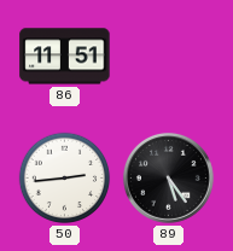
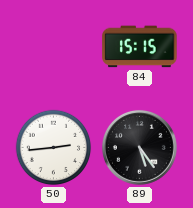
86: 11:51 -> none
84: none -> 15:15
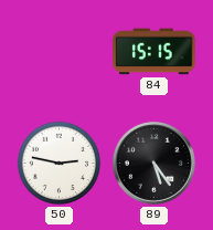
50: 2:44 -> 2:47
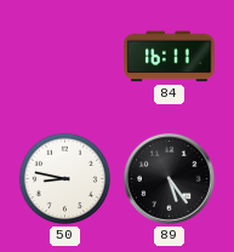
84: 15:15 -> 16:11
50: 2:47 -> 8:47
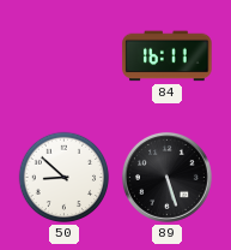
50: 8:47 -> 8:52
89: 5:24 -> 5:27
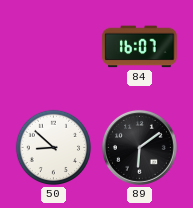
84: 16:11 -> 16:07
89: 5:27 -> 6:09
